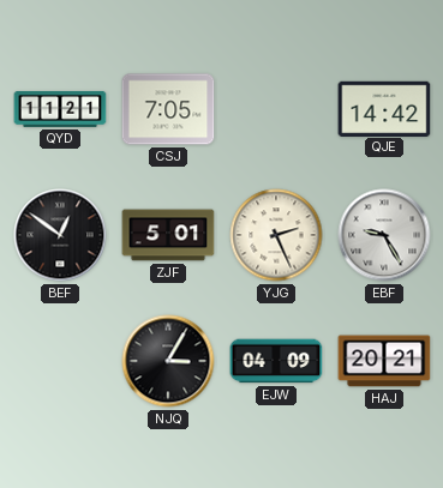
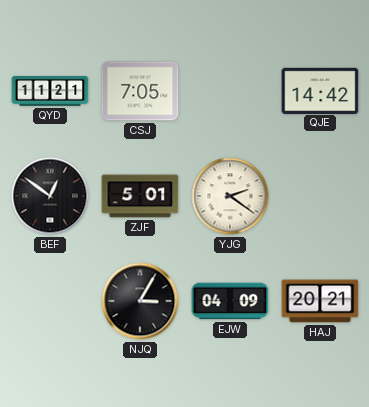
YJG: 2:26 -> 2:21
EBF: 9:25 -> none
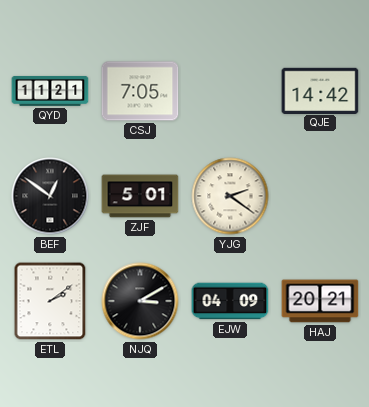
ETL: none -> 2:09
NJQ: 3:05 -> 3:10
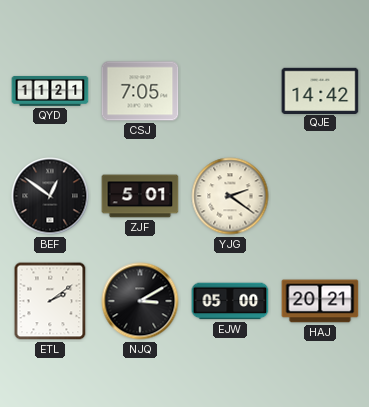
EJW: 04:09 -> 05:00
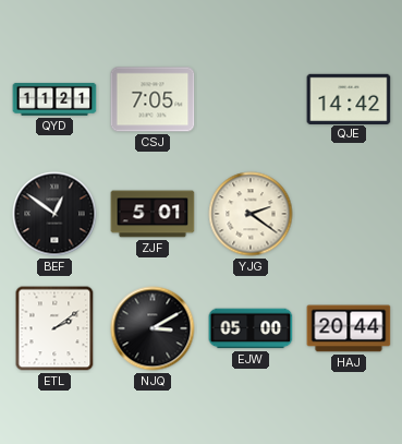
HAJ: 20:21 -> 20:44
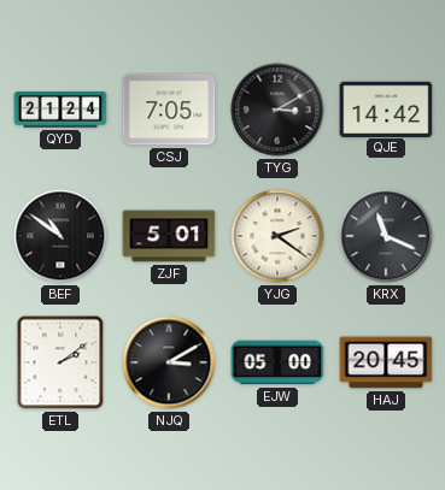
QYD: 11:21 -> 21:24
TYG: none -> 3:10
BEF: 12:51 -> 10:51
KRX: none -> 11:19
HAJ: 20:44 -> 20:45
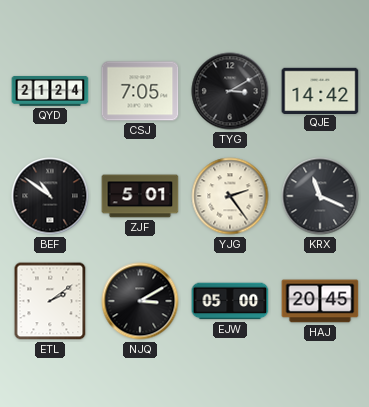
YJG: 2:21 -> 2:24
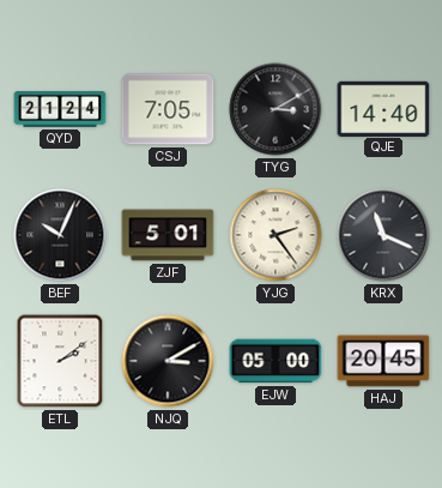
QJE: 14:42 -> 14:40
BEF: 10:51 -> 10:04
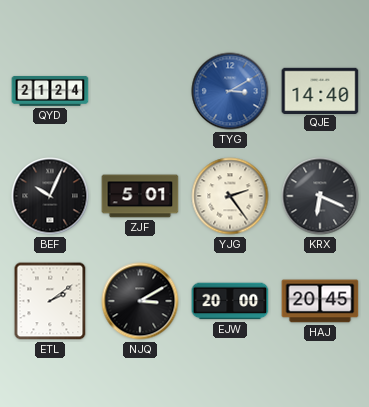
CSJ: 7:05 -> none
TYG dial: black -> blue
KRX: 11:19 -> 6:19
EJW: 05:00 -> 20:00
